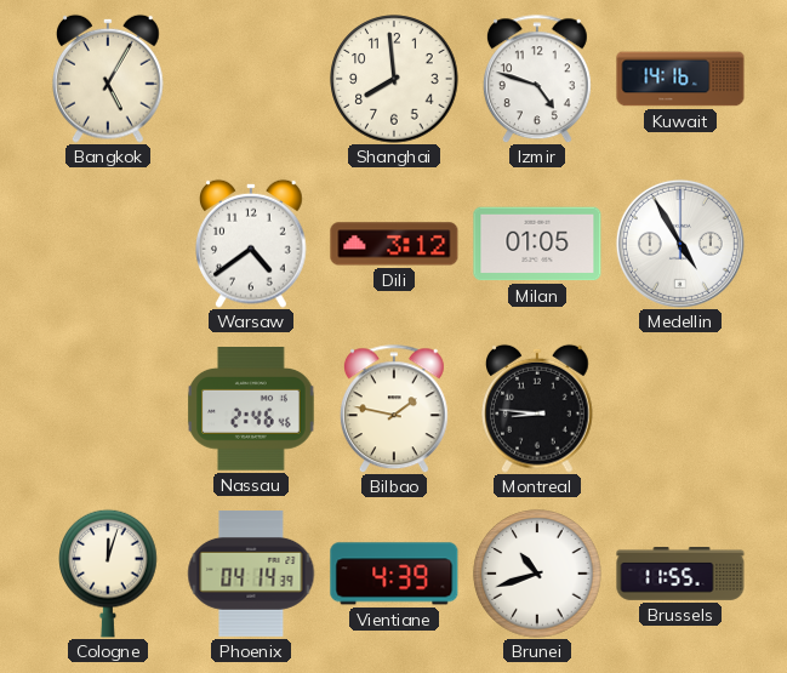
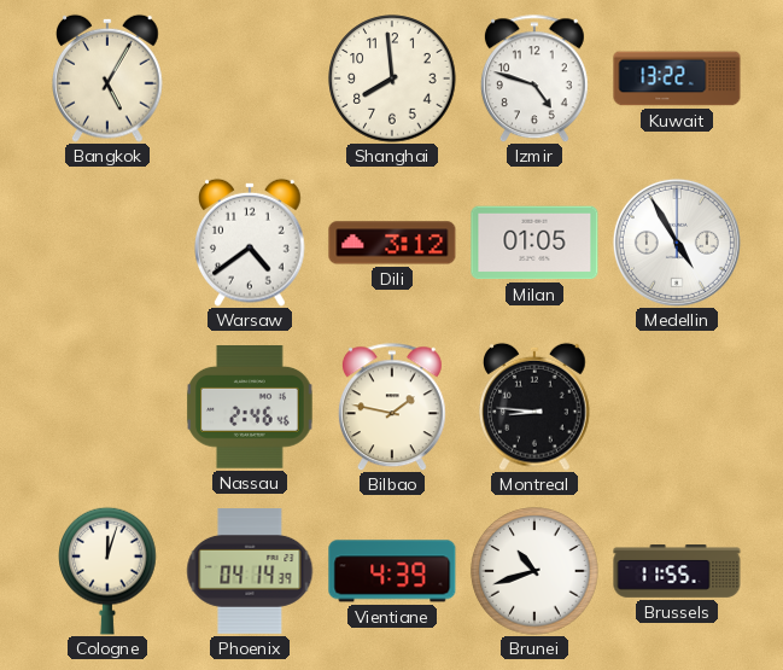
Kuwait: 14:16 -> 13:22
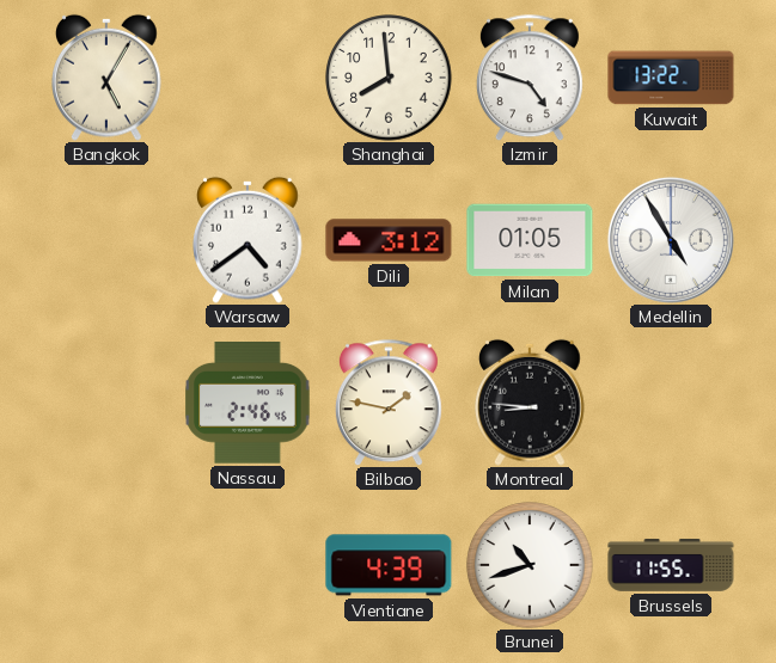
Cologne: 12:03 -> none
Phoenix: 04:14 -> none
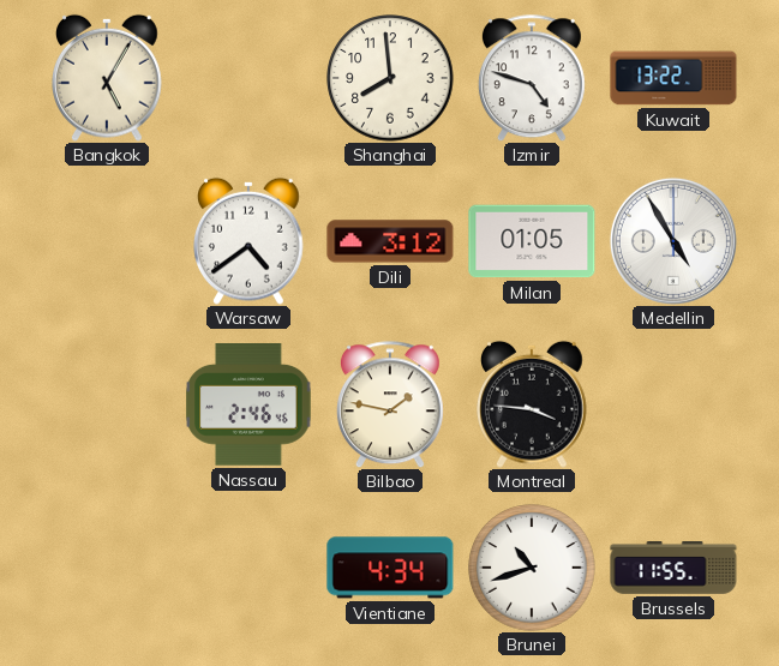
Montreal: 8:46 -> 3:46
Vientiane: 4:39 -> 4:34
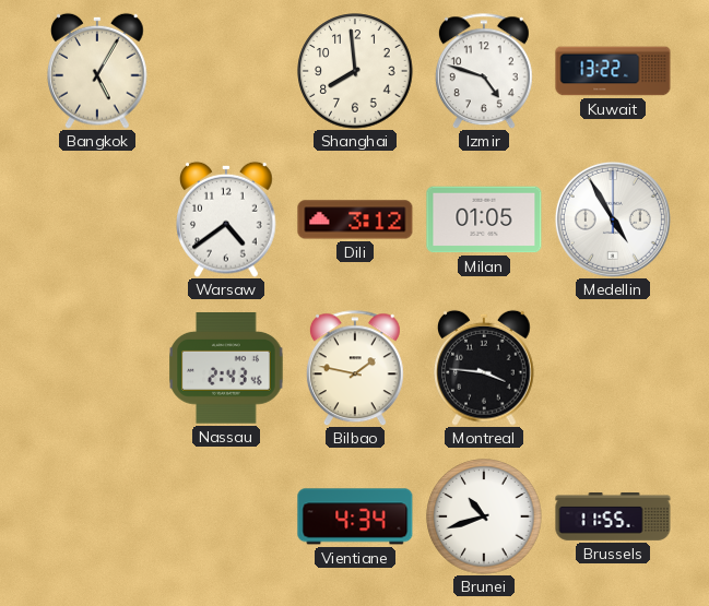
Nassau: 2:46 -> 2:43
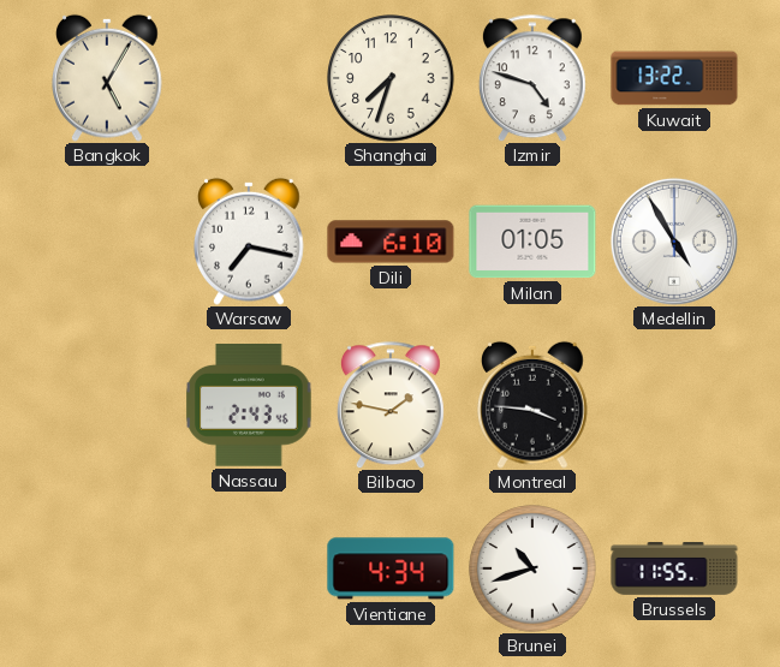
Shanghai: 7:59 -> 7:33
Warsaw: 4:39 -> 7:17
Dili: 3:12 -> 6:10
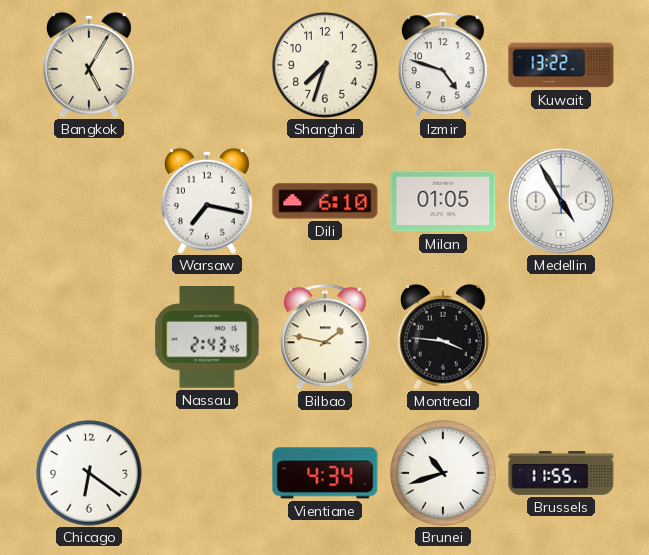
Chicago: none -> 6:21
